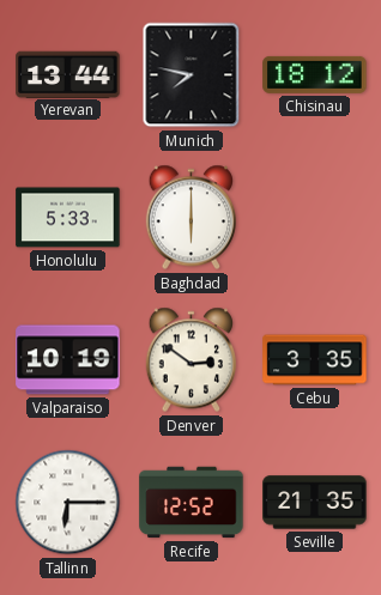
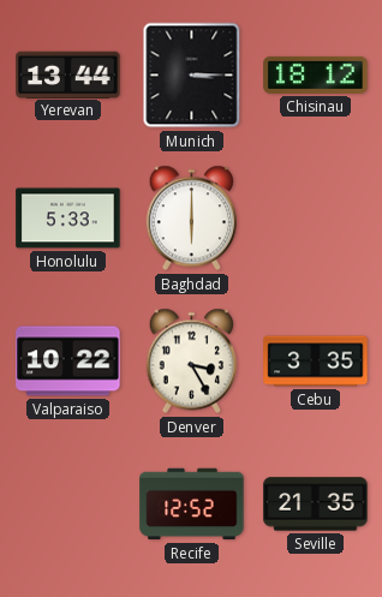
Munich: 7:47 -> 3:15
Valparaiso: 10:19 -> 10:22
Denver: 2:51 -> 3:25
Tallinn: 6:15 -> none
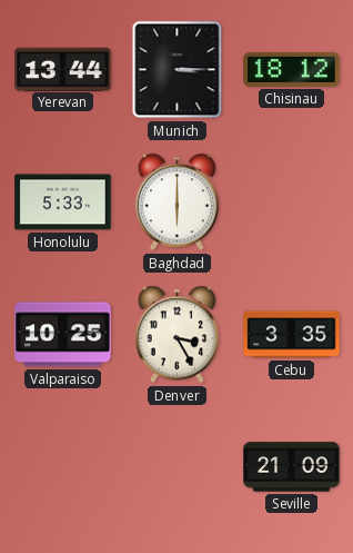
Valparaiso: 10:22 -> 10:25
Recife: 12:52 -> none
Seville: 21:35 -> 21:09
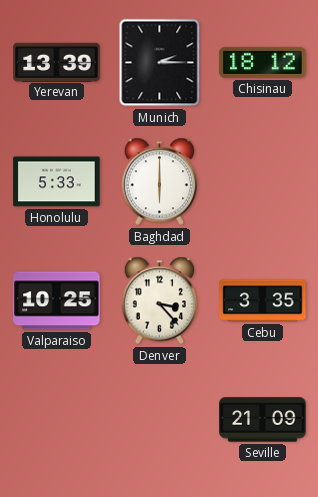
Yerevan: 13:44 -> 13:39
Munich: 3:15 -> 2:15
Denver: 3:25 -> 3:23
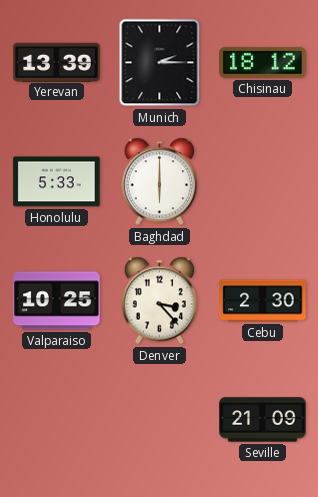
Cebu: 3:35 -> 2:30
